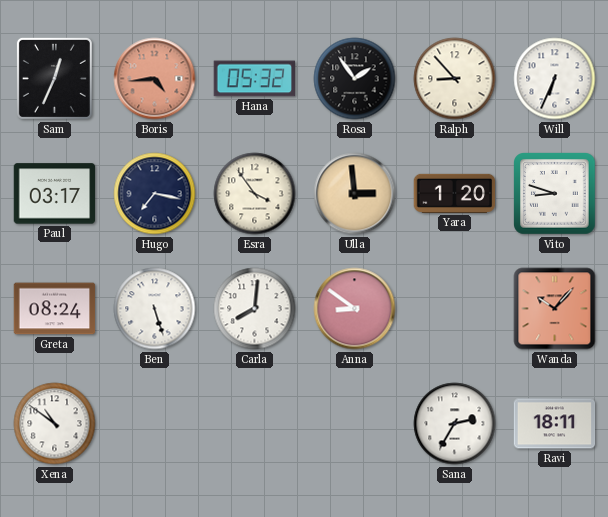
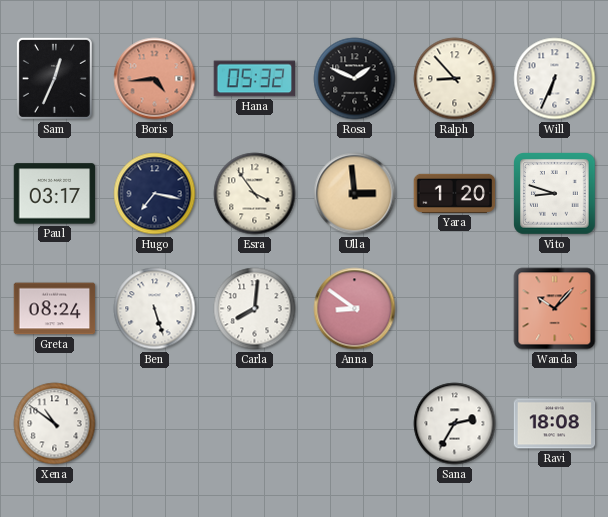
Rosa: 1:54 -> 1:49
Ravi: 18:11 -> 18:08
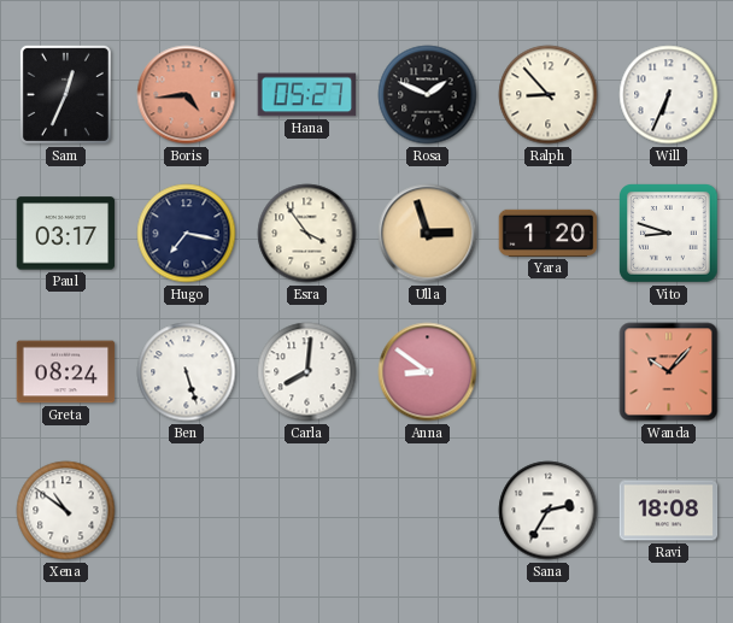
Hana: 05:32 -> 05:27
Ulla: 2:59 -> 2:57
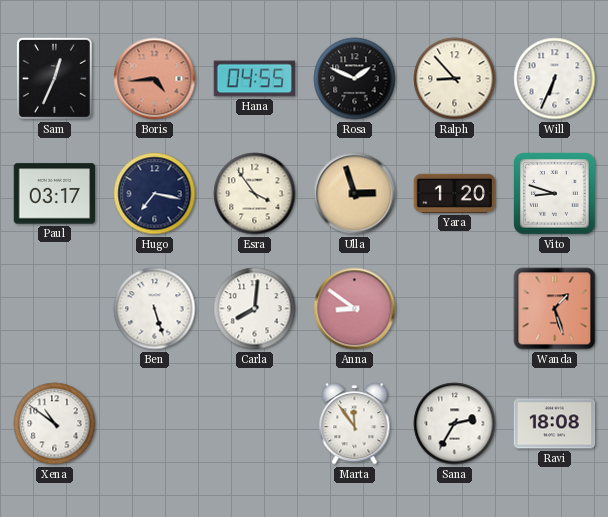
Hana: 05:27 -> 04:55
Greta: 08:24 -> none
Wanda: 10:07 -> 1:27
Marta: none -> 11:54
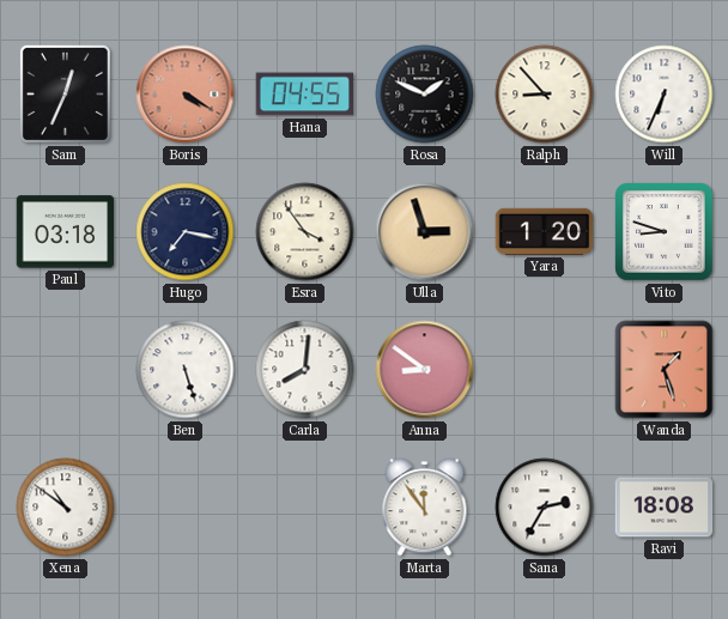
Boris: 4:44 -> 4:20
Paul: 03:17 -> 03:18
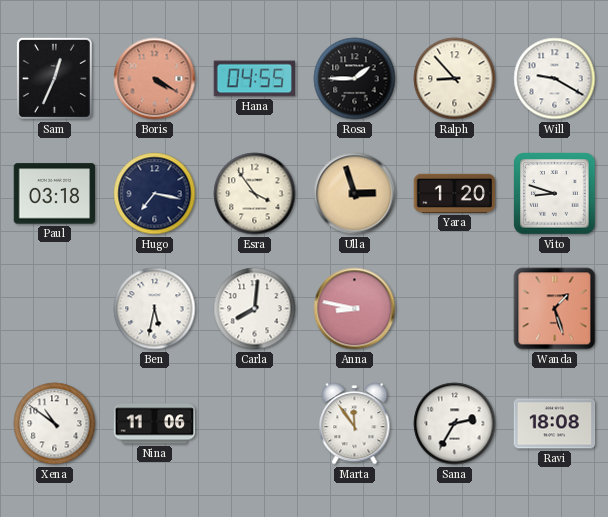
Rosa: 1:49 -> 1:45
Will: 6:34 -> 9:20
Ben: 5:27 -> 5:32
Anna: 8:51 -> 8:47
Nina: none -> 11:06
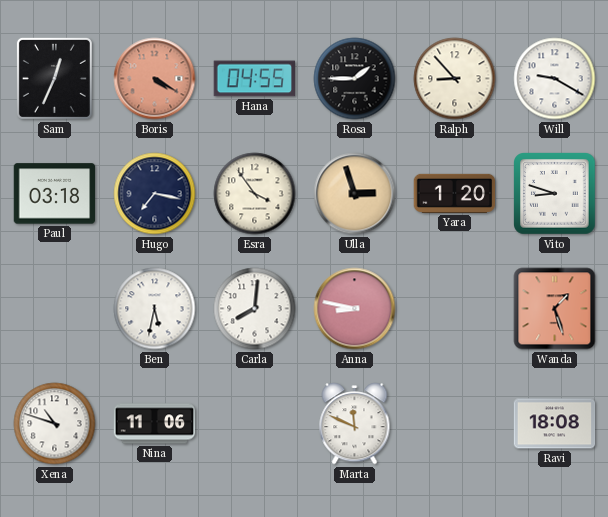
Xena: 10:51 -> 10:48
Marta: 11:54 -> 11:49
Sana: 2:35 -> none
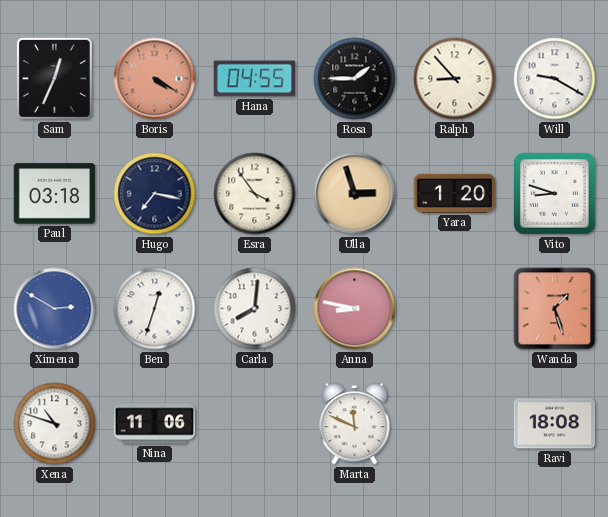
Ximena: none -> 2:50
Ben: 5:32 -> 12:33
